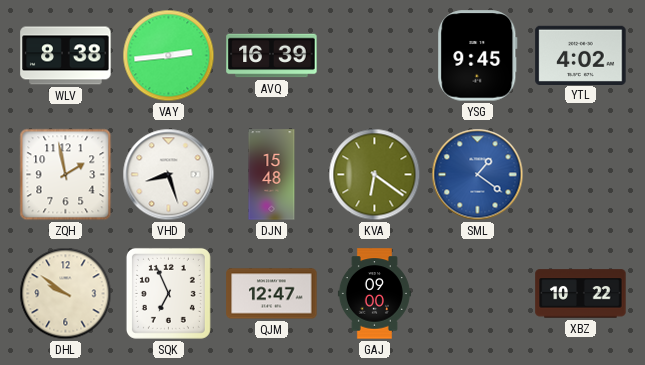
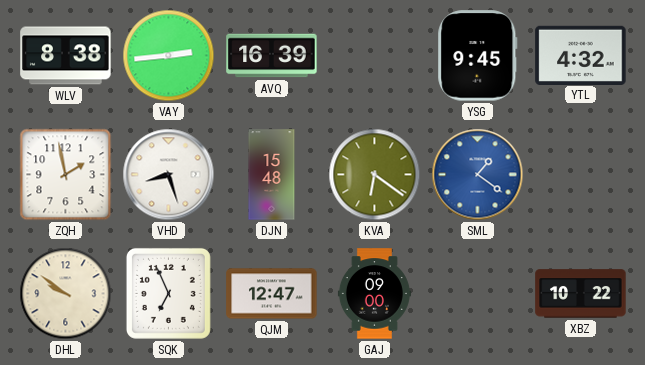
YTL: 4:02 -> 4:32
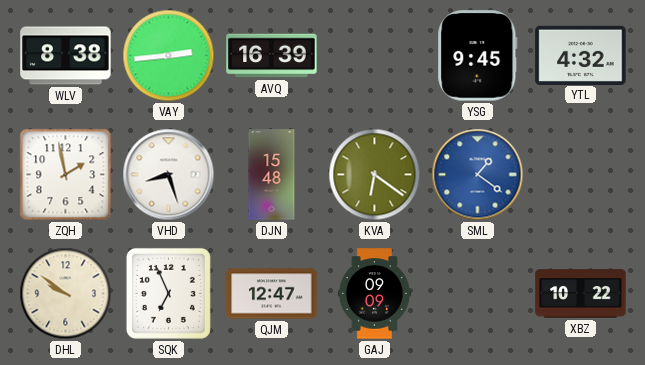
GAJ: 09:00 -> 09:09
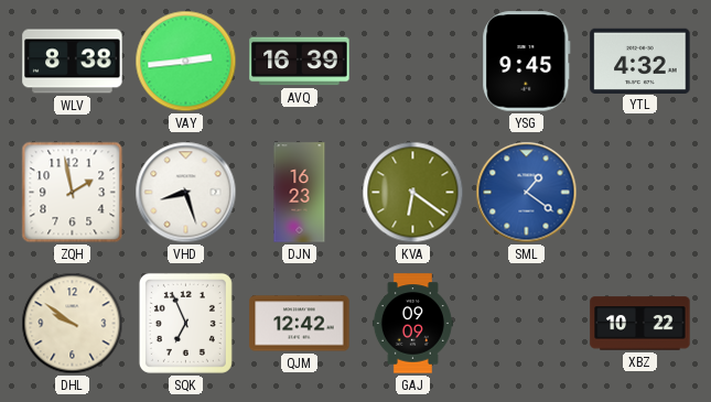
DJN: 15:48 -> 16:23
QJM: 12:47 -> 12:42
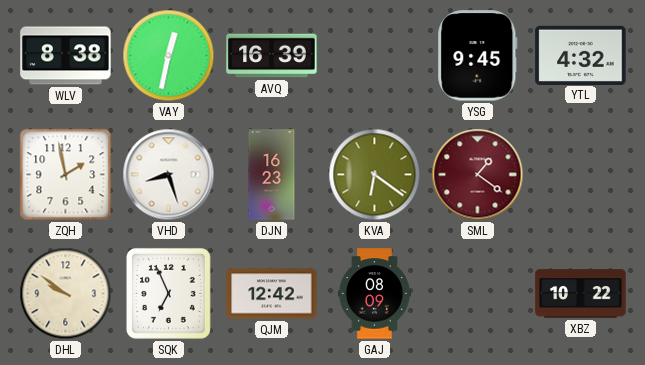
VAY: 2:44 -> 12:32
SML dial: blue -> burgundy
GAJ: 09:09 -> 08:09
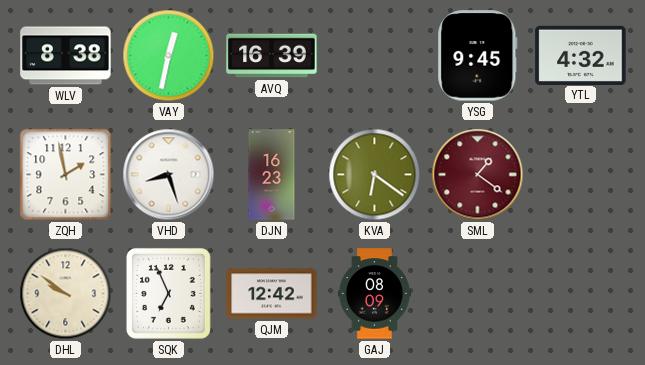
XBZ: 10:22 -> none
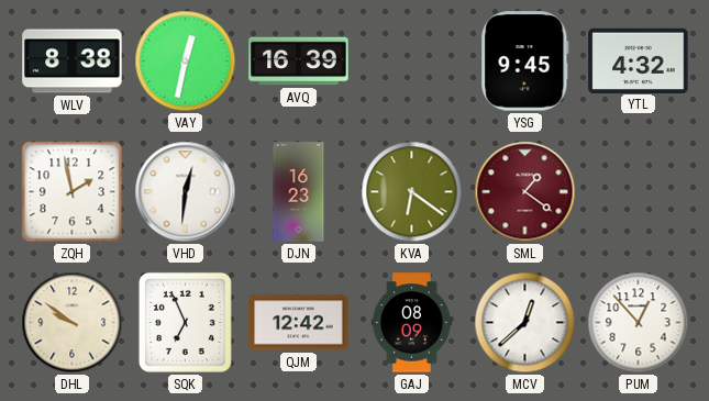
VHD: 8:27 -> 12:31
MCV: none -> 12:38
PUM: none -> 12:53
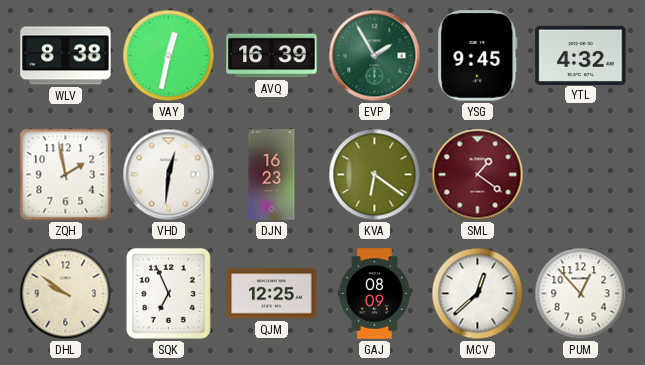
EVP: none -> 1:55
QJM: 12:42 -> 12:25
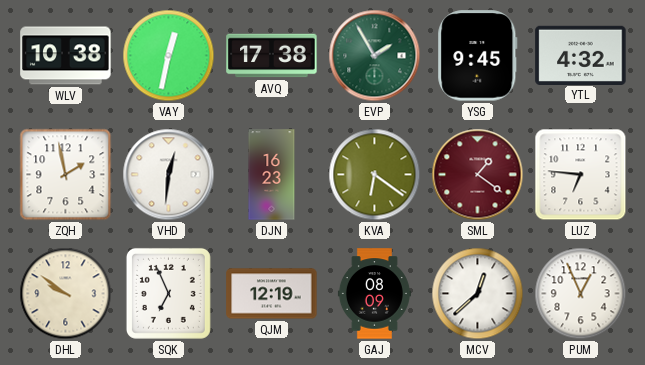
WLV: 8:38 -> 10:38
AVQ: 16:39 -> 17:38
LUZ: none -> 6:46
QJM: 12:25 -> 12:19
PUM: 12:53 -> 12:56
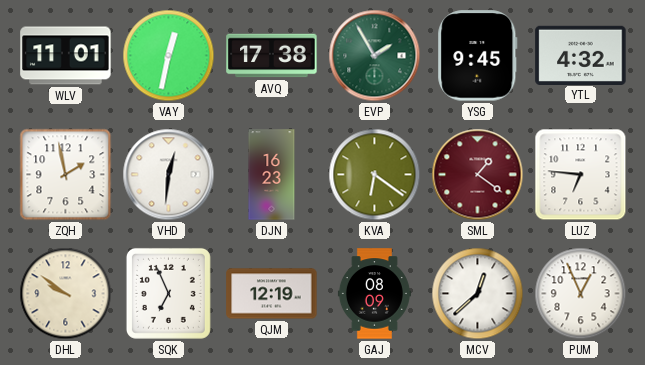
WLV: 10:38 -> 11:01
